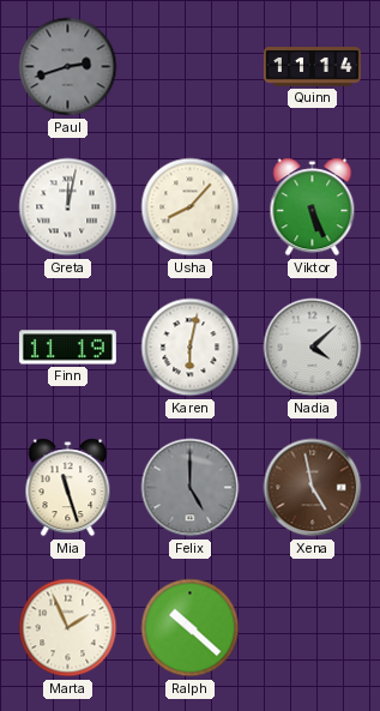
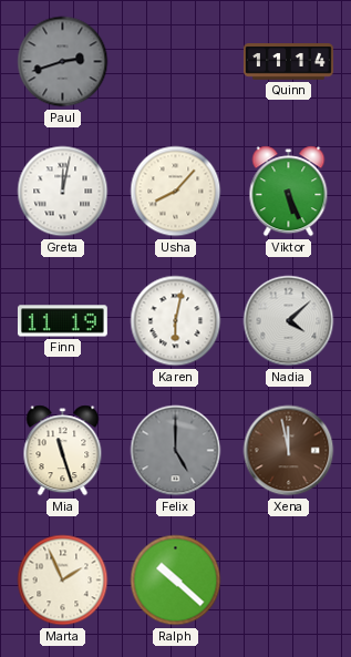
Xena: 4:58 -> 11:58
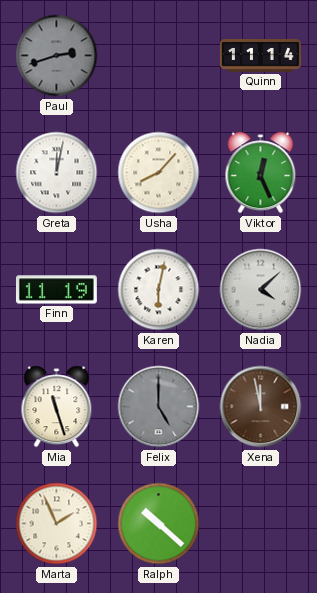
Viktor: 5:26 -> 12:26
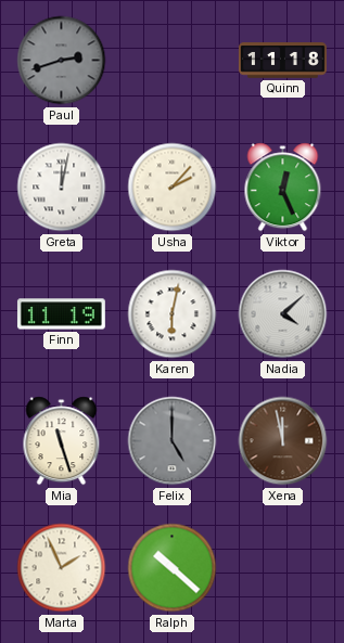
Quinn: 11:14 -> 11:18
Usha: 8:07 -> 2:07
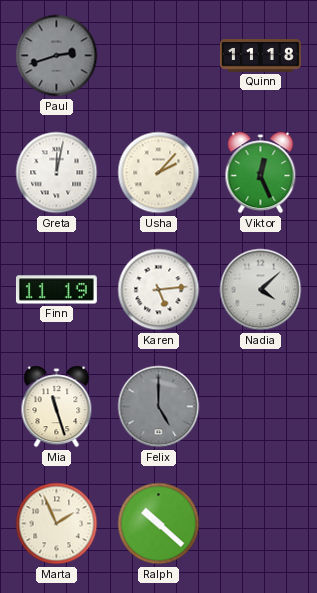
Karen: 6:02 -> 5:14
Xena: 11:58 -> none
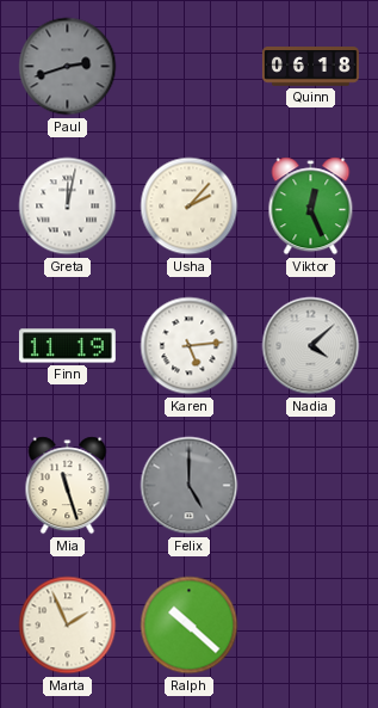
Quinn: 11:18 -> 06:18
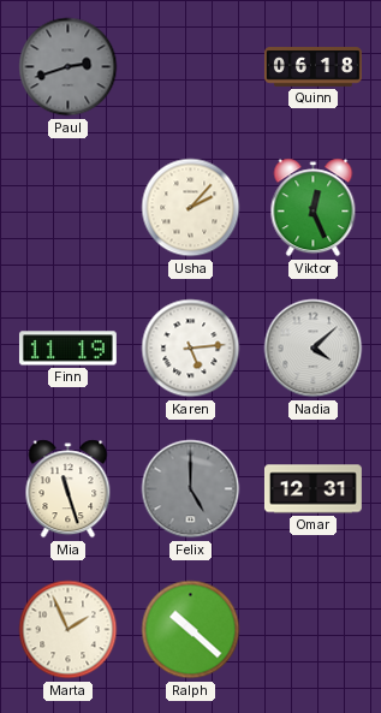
Greta: 12:02 -> none
Omar: none -> 12:31
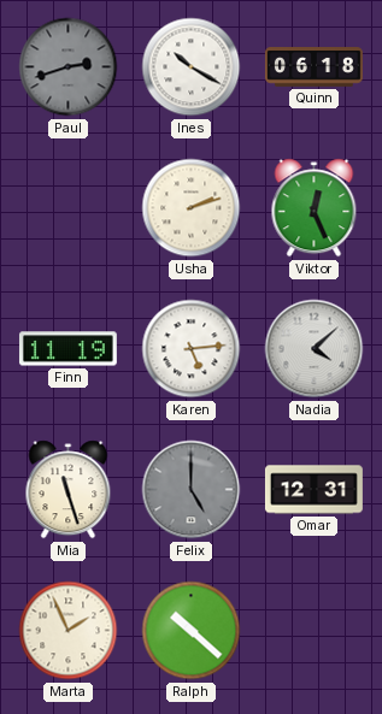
Ines: none -> 10:20
Usha: 2:07 -> 2:12
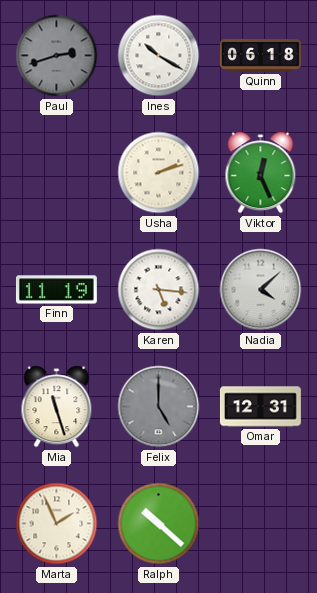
Karen: 5:14 -> 5:16
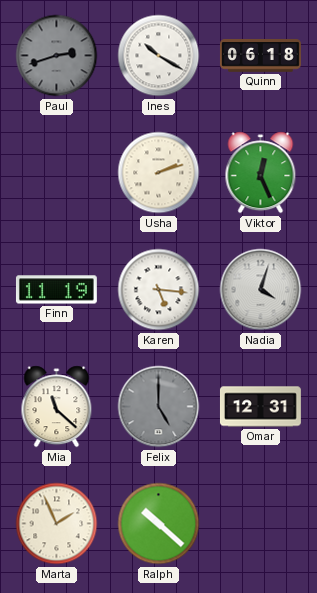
Nadia: 4:08 -> 4:03
Mia: 11:27 -> 11:22
